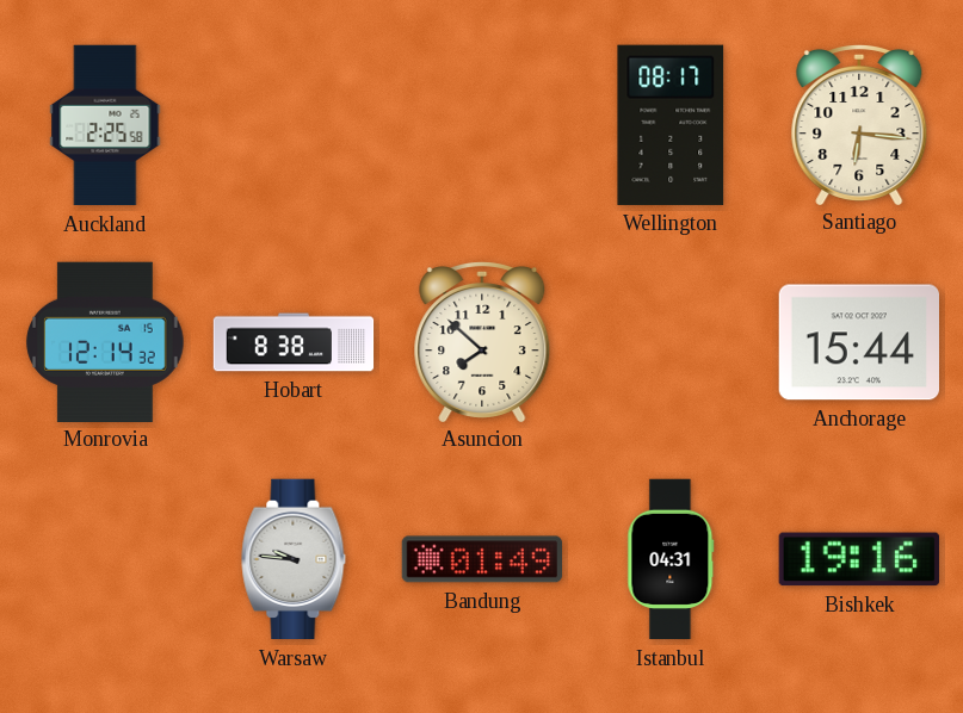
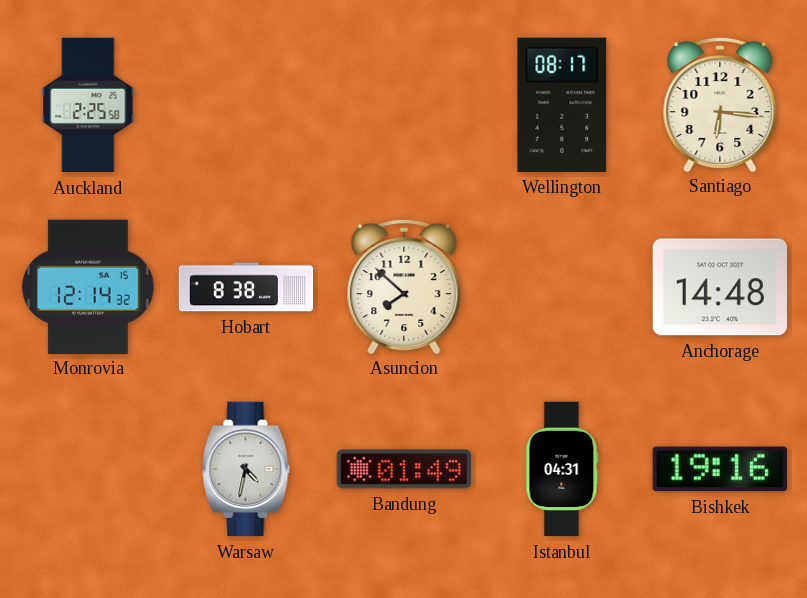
Anchorage: 15:44 -> 14:48
Warsaw: 9:46 -> 4:32
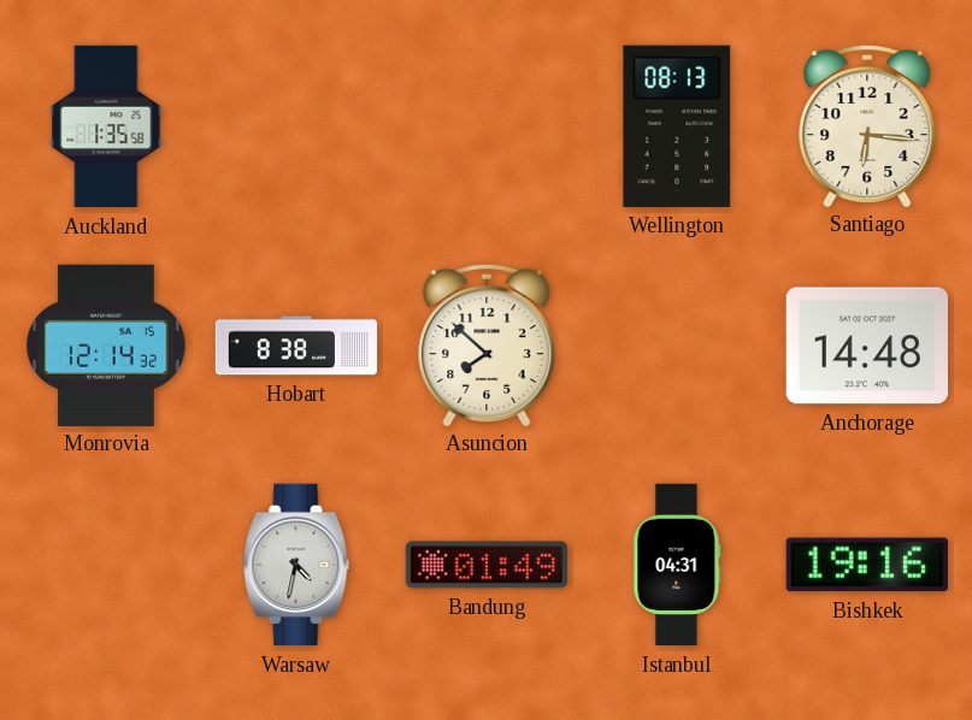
Auckland: 2:25 -> 1:35
Wellington: 08:17 -> 08:13
